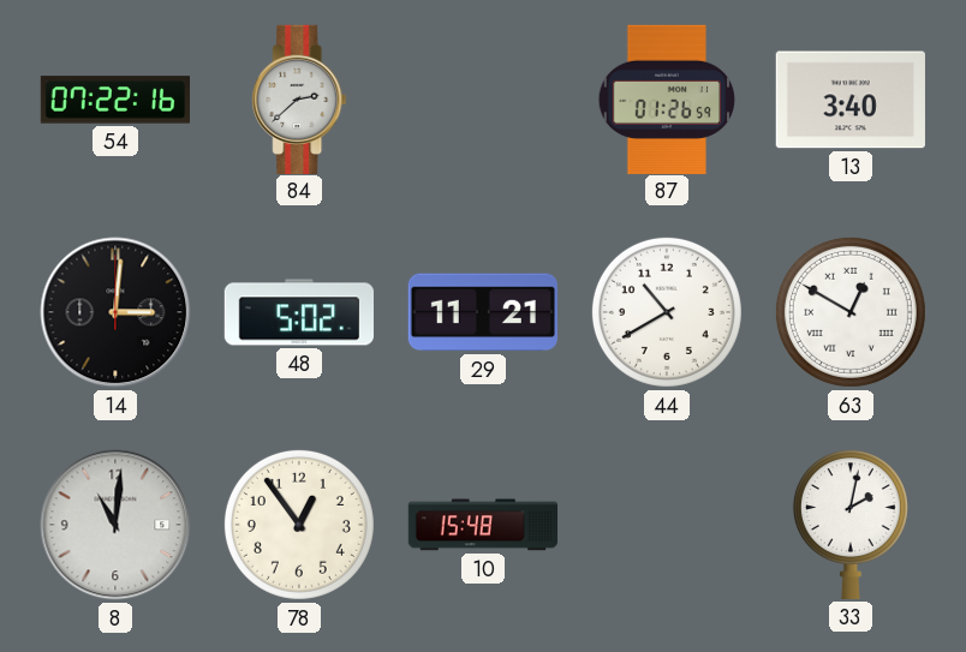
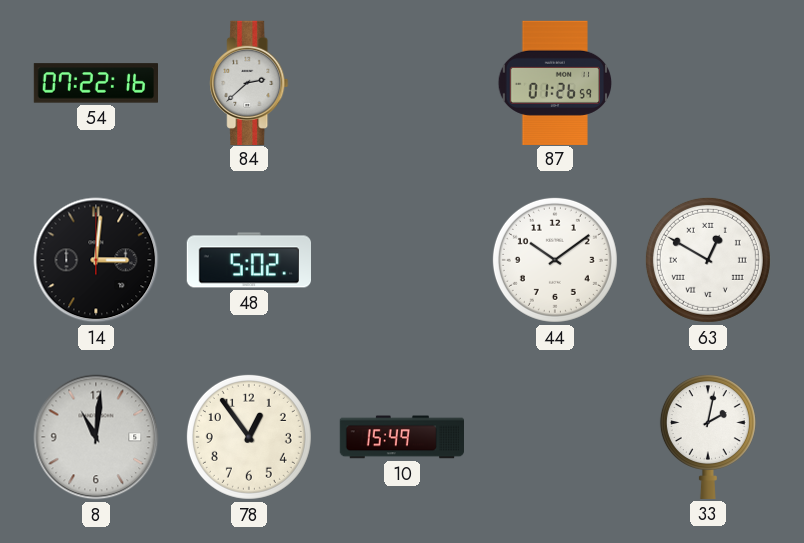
13: 3:40 -> none
29: 11:21 -> none
44: 10:40 -> 10:09
10: 15:48 -> 15:49
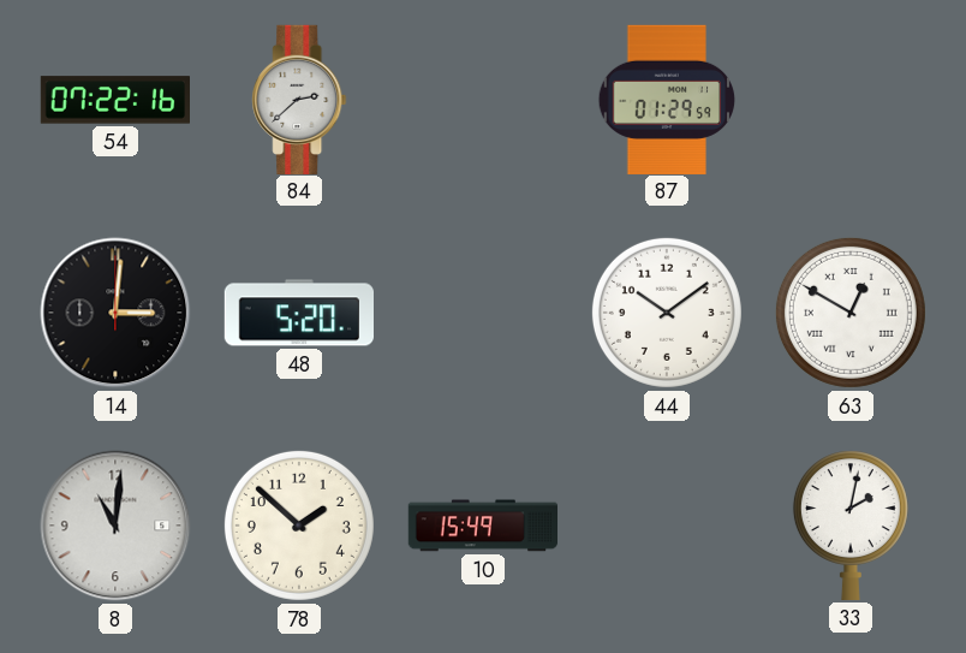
87: 01:26 -> 01:29
48: 5:02 -> 5:20
78: 12:54 -> 1:52
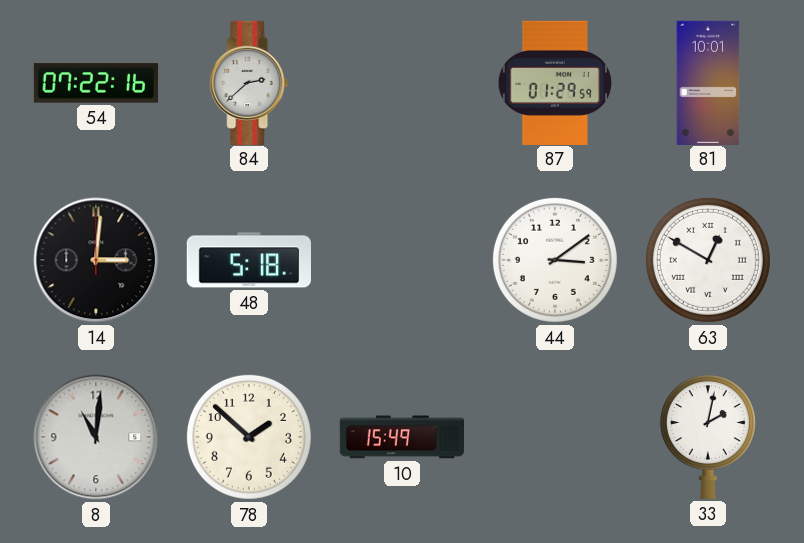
81: none -> 10:01
48: 5:20 -> 5:18
44: 10:09 -> 3:09
